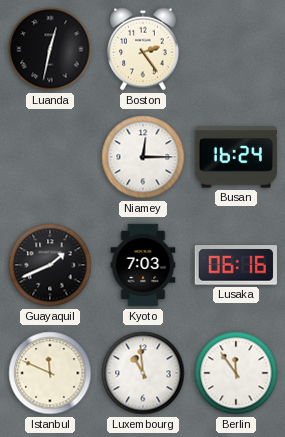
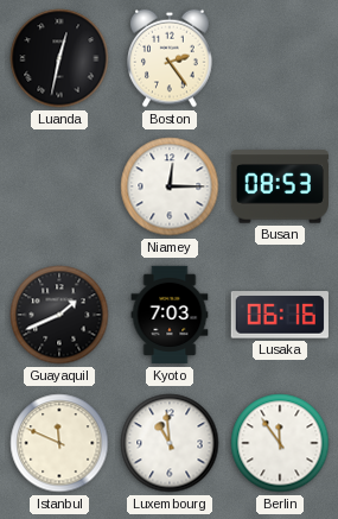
Busan: 16:24 -> 08:53
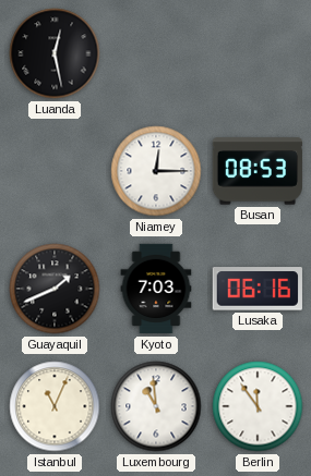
Luanda: 12:32 -> 12:28
Boston: 2:24 -> none
Istanbul: 11:49 -> 11:04
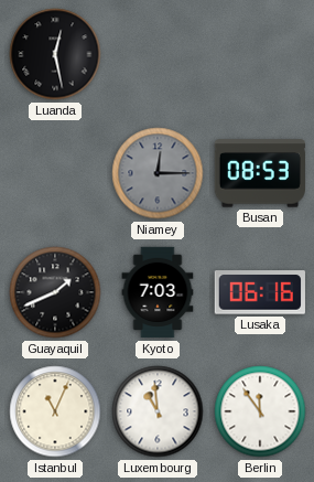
Niamey dial: white -> grey
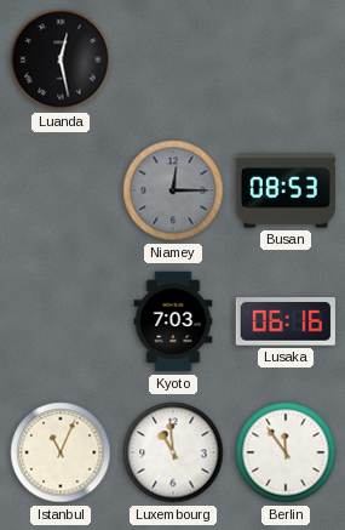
Guayaquil: 1:41 -> none
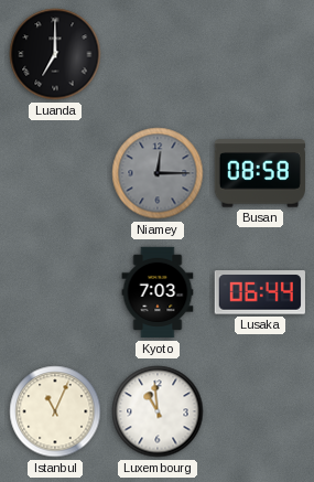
Luanda: 12:28 -> 7:00
Busan: 08:53 -> 08:58
Lusaka: 06:16 -> 06:44
Berlin: 11:54 -> none
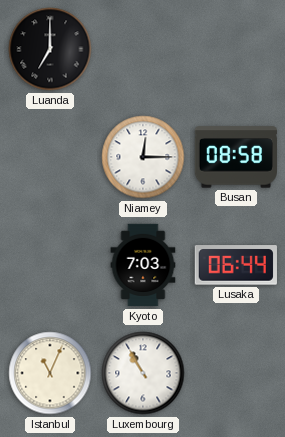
Niamey dial: grey -> white
Luxembourg: 10:59 -> 10:55
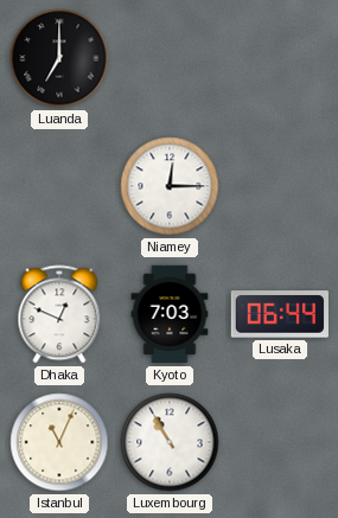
Busan: 08:58 -> none
Dhaka: none -> 12:49
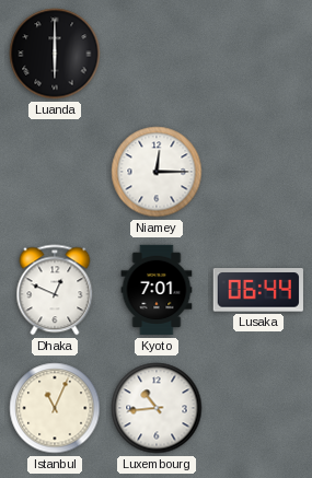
Luanda: 7:00 -> 6:00
Kyoto: 7:03 -> 7:01
Luxembourg: 10:55 -> 10:44
